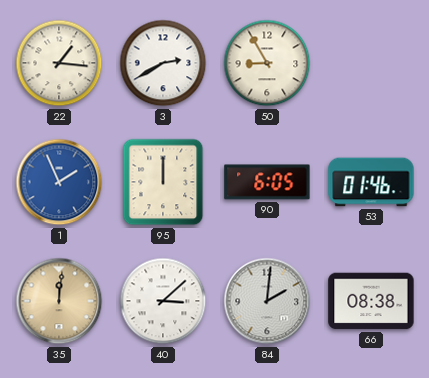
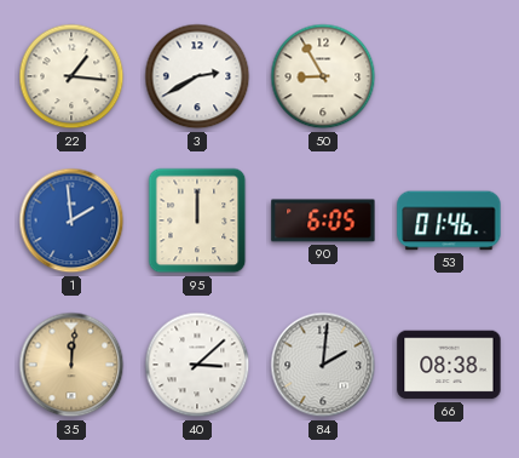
1: 1:56 -> 1:59
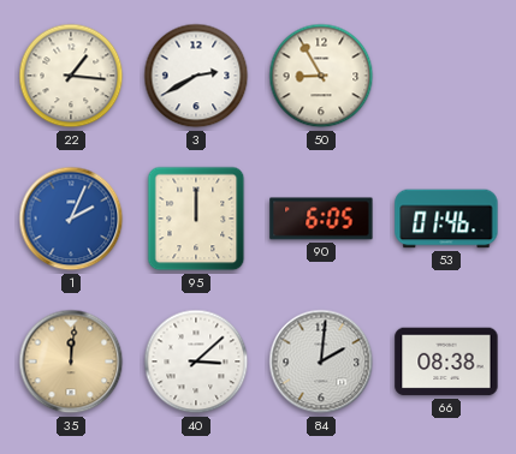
1: 1:59 -> 2:04
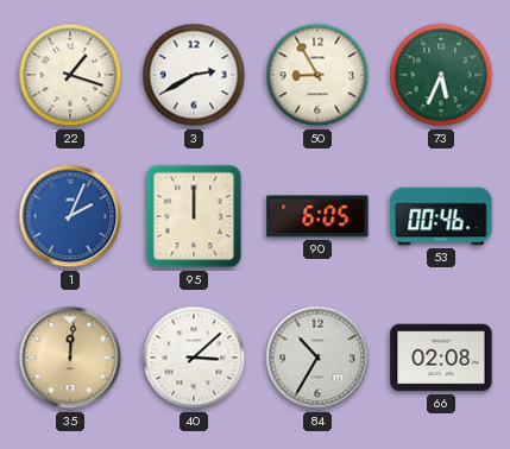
22: 1:16 -> 1:18
73: none -> 5:34
53: 01:46 -> 00:46
84: 2:01 -> 10:35
66: 08:38 -> 02:08
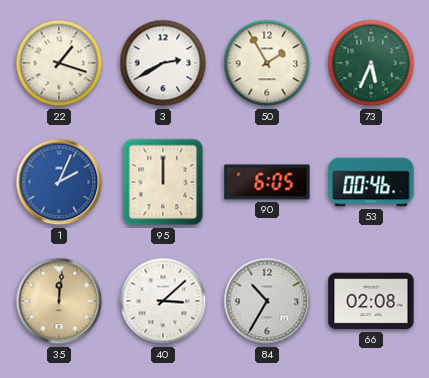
50: 8:55 -> 1:55
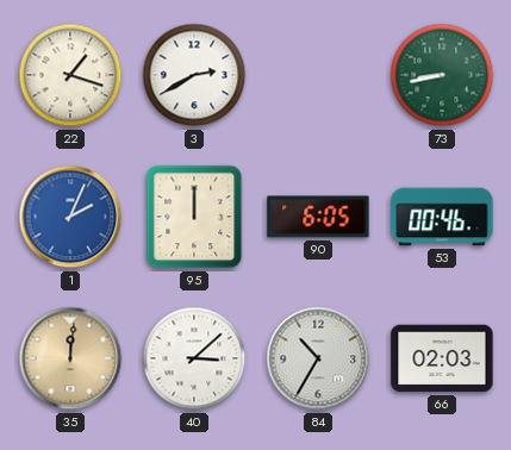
50: 1:55 -> none
73: 5:34 -> 8:43
66: 02:08 -> 02:03
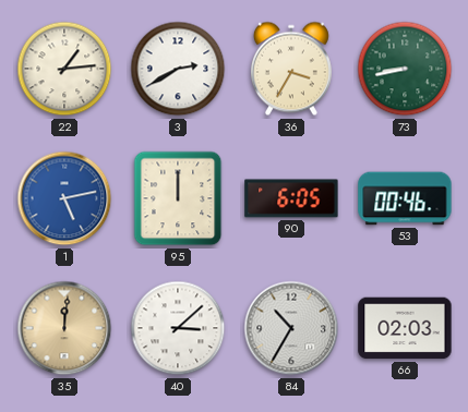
22: 1:18 -> 1:14
36: none -> 3:35
1: 2:04 -> 5:13
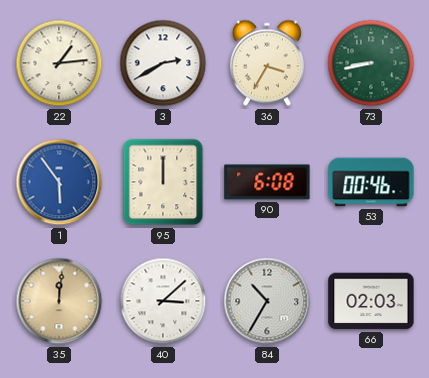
1: 5:13 -> 5:54
90: 6:05 -> 6:08
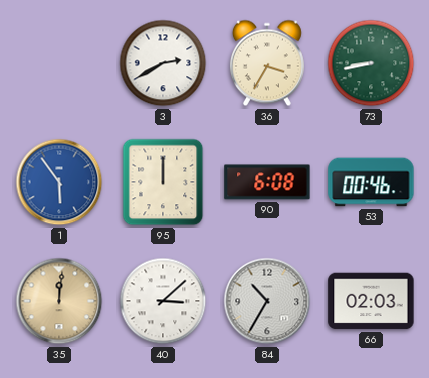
22: 1:14 -> none
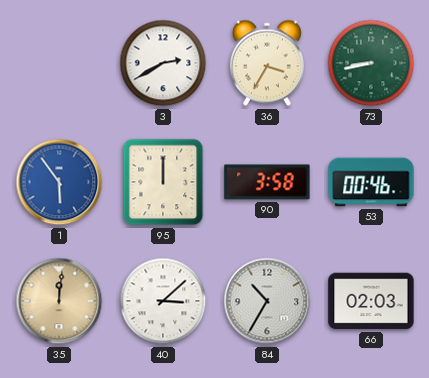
90: 6:08 -> 3:58
